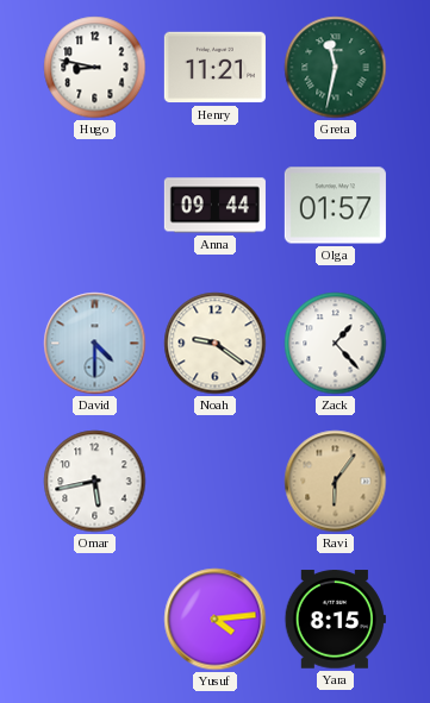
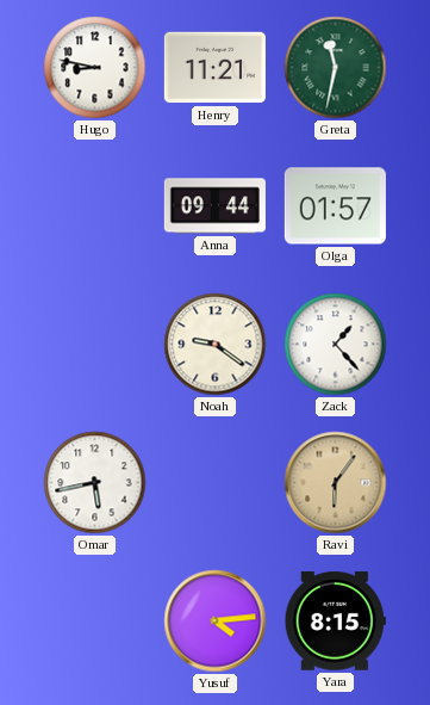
David: 4:30 -> none
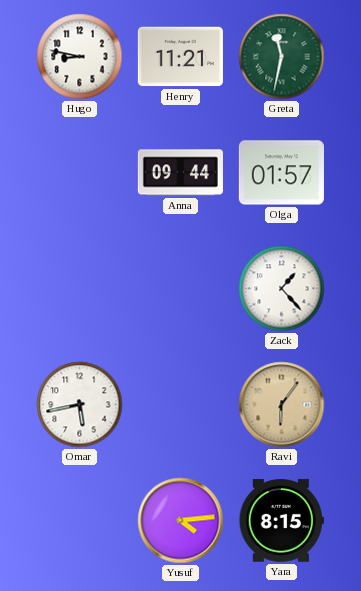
Noah: 9:21 -> none
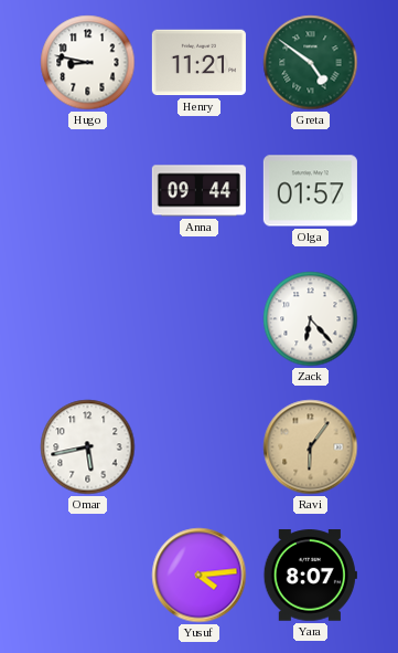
Greta: 11:32 -> 4:51
Zack: 1:23 -> 6:23
Yara: 8:15 -> 8:07
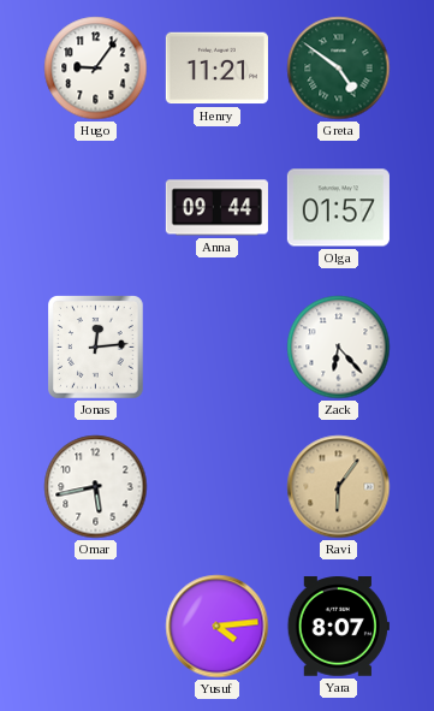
Hugo: 8:47 -> 9:06
Jonas: none -> 12:14
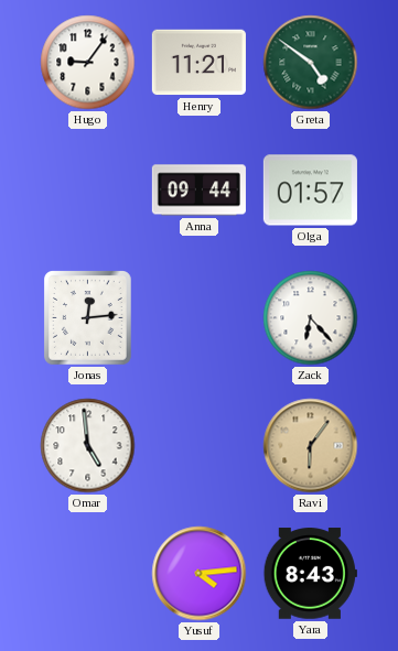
Omar: 5:43 -> 4:59
Yara: 8:07 -> 8:43
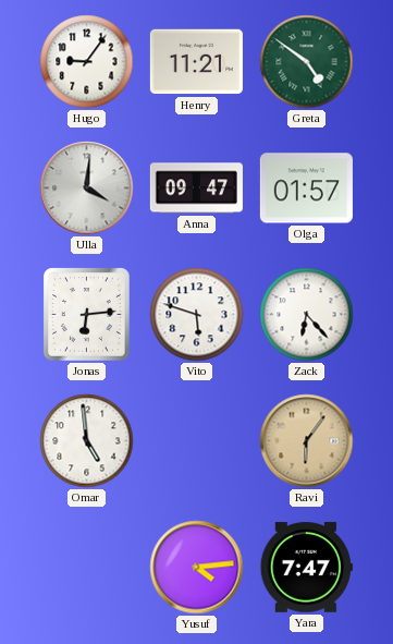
Ulla: none -> 4:01
Anna: 09:44 -> 09:47
Jonas: 12:14 -> 6:14
Vito: none -> 5:48
Yara: 8:43 -> 7:47
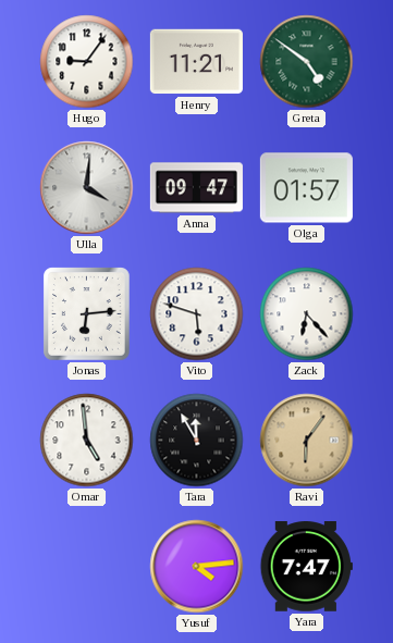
Tara: none -> 11:55
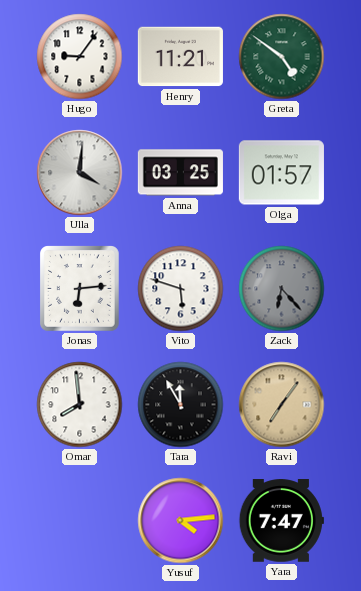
Anna: 09:47 -> 03:25
Zack dial: white -> grey
Omar: 4:59 -> 7:59
Ravi: 6:06 -> 7:06
